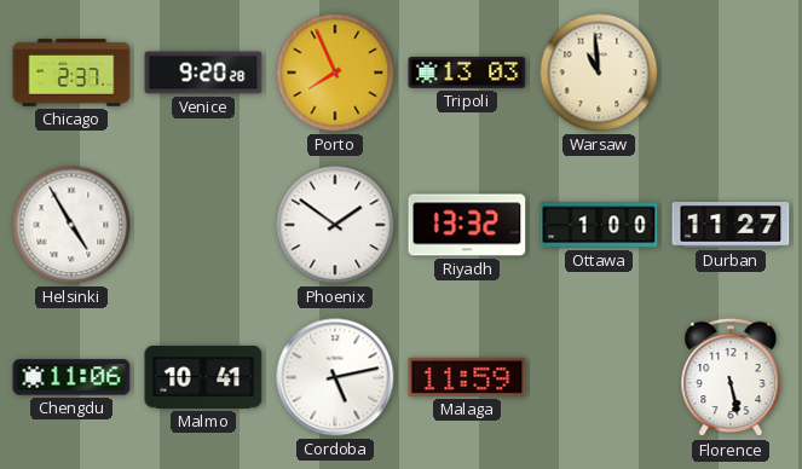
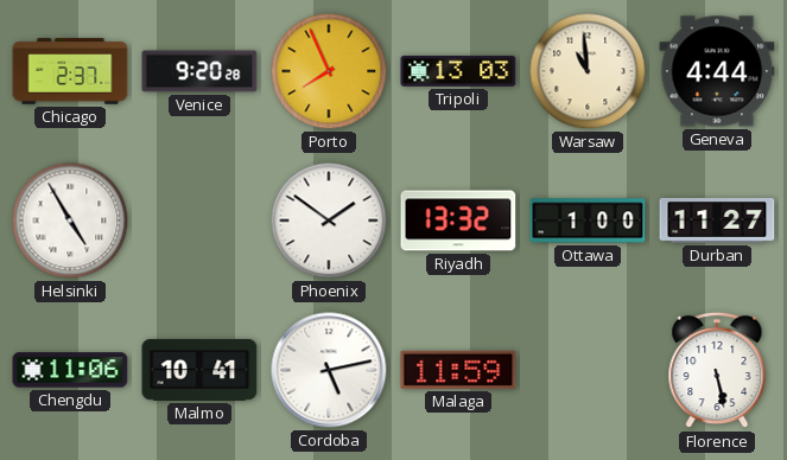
Geneva: none -> 4:44
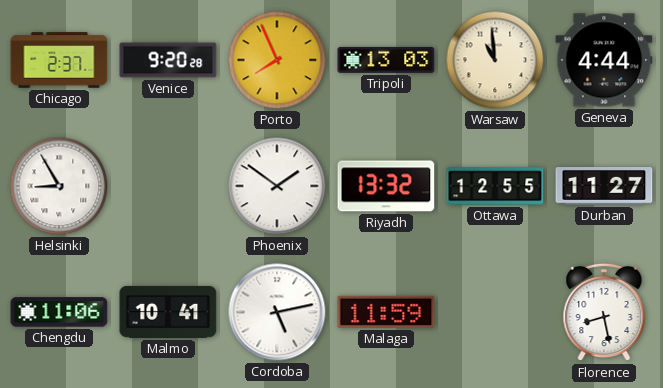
Helsinki: 4:55 -> 8:55
Ottawa: 1:00 -> 12:55
Florence: 5:28 -> 8:28
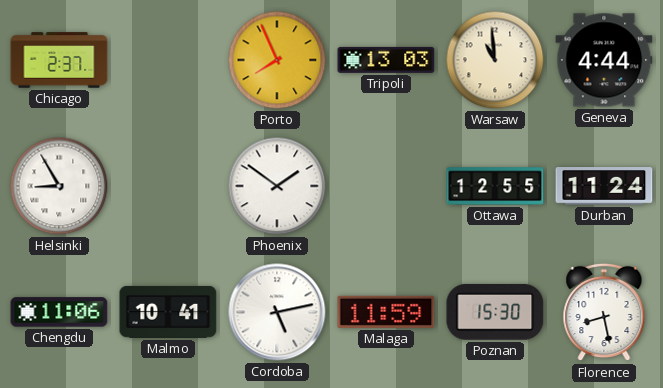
Venice: 9:20 -> none
Riyadh: 13:32 -> none
Durban: 11:27 -> 11:24
Poznan: none -> 15:30
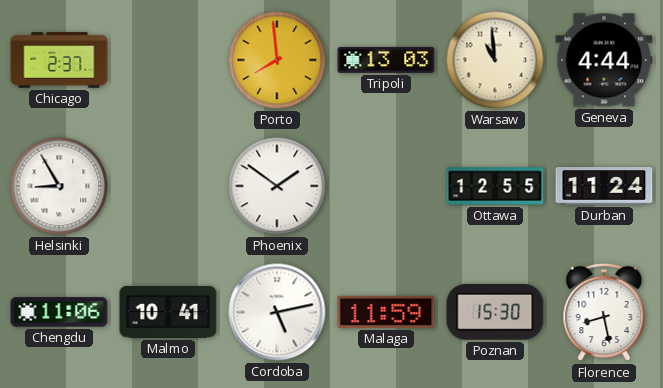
Porto: 7:56 -> 7:59
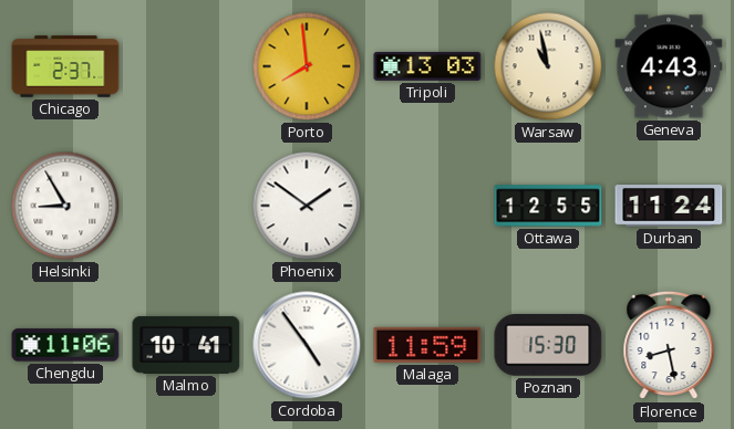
Warsaw: 10:59 -> 10:58
Geneva: 4:44 -> 4:43
Cordoba: 5:13 -> 4:54
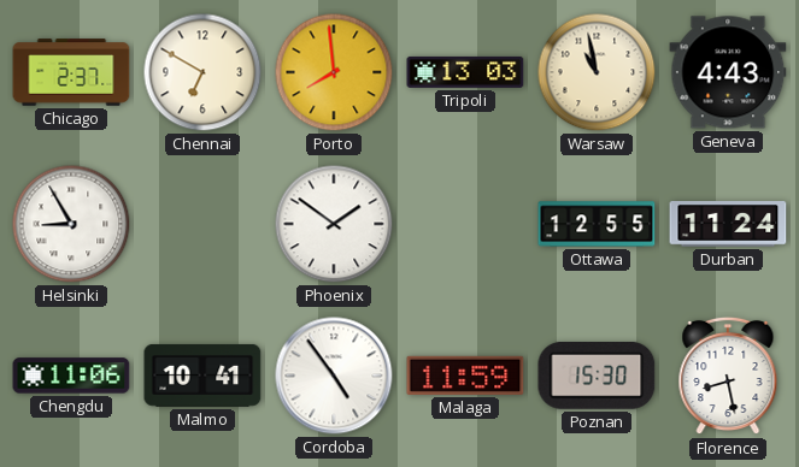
Chennai: none -> 6:50
